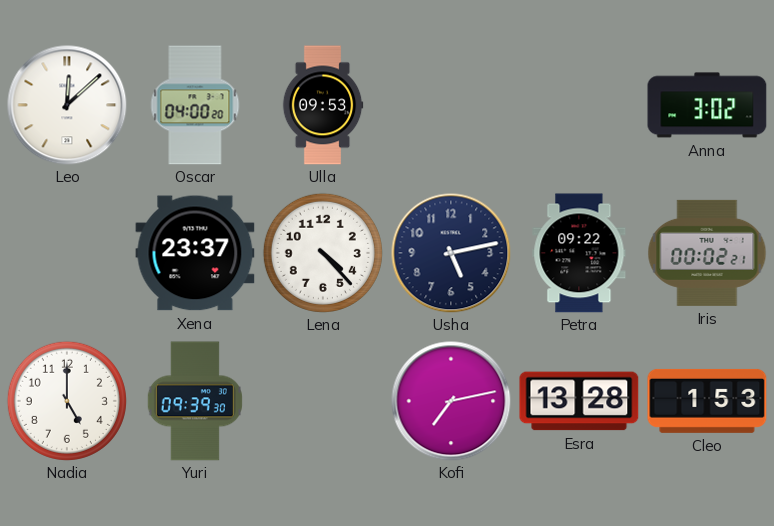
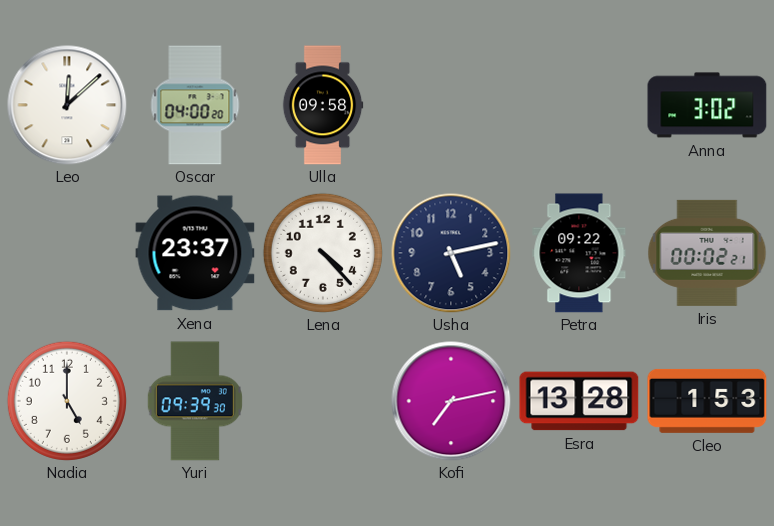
Ulla: 09:53 -> 09:58
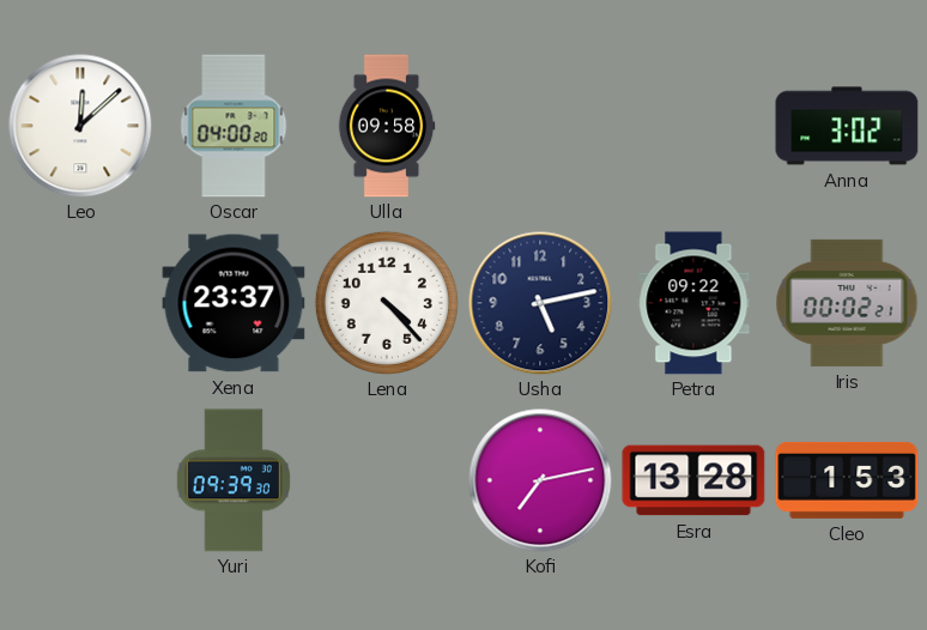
Nadia: 5:00 -> none
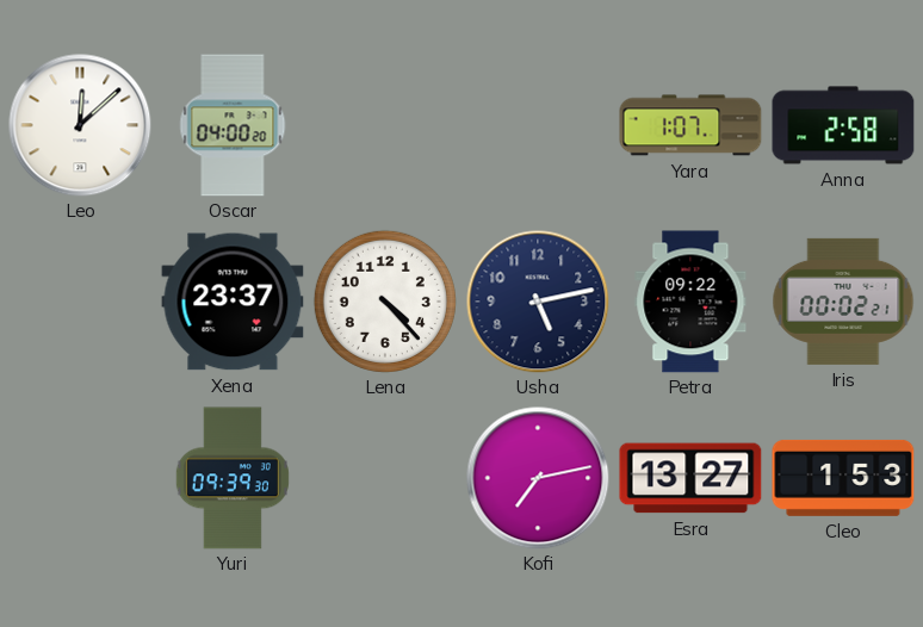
Ulla: 09:58 -> none
Yara: none -> 1:07
Anna: 3:02 -> 2:58
Esra: 13:28 -> 13:27
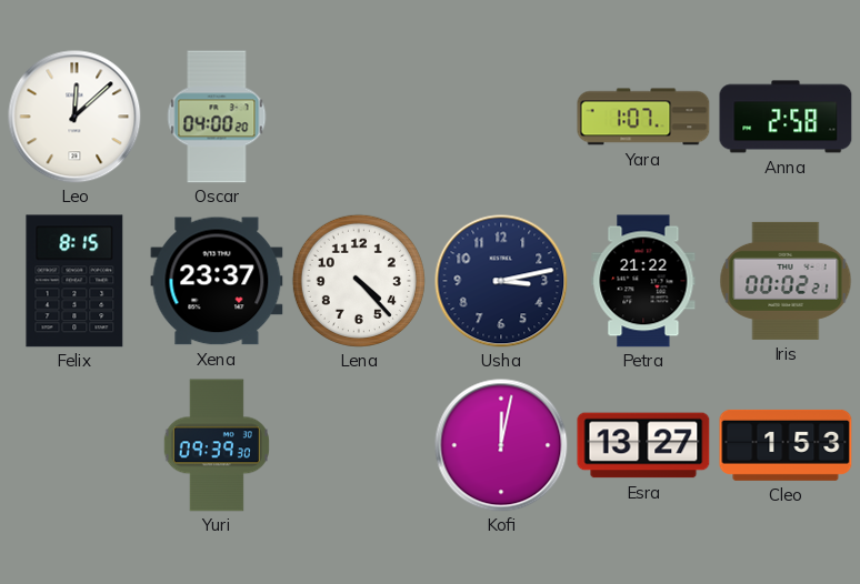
Felix: none -> 8:15
Usha: 5:13 -> 3:13
Petra: 09:22 -> 21:22
Kofi: 7:13 -> 12:02
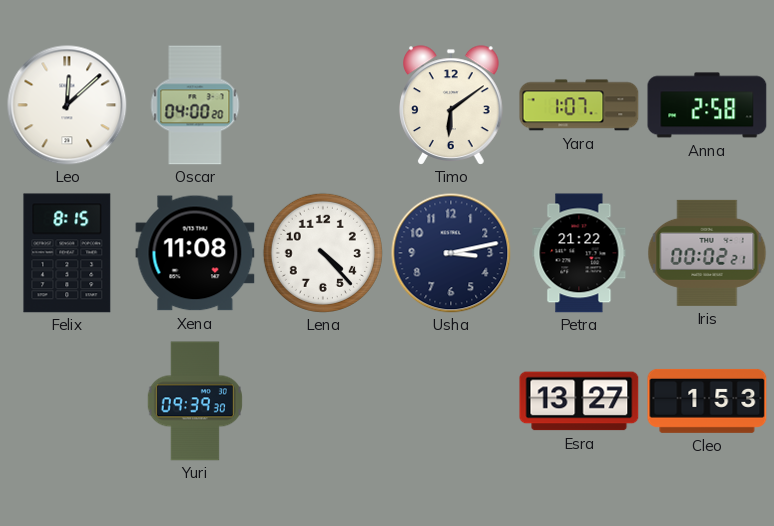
Timo: none -> 6:09
Xena: 23:37 -> 11:08
Kofi: 12:02 -> none
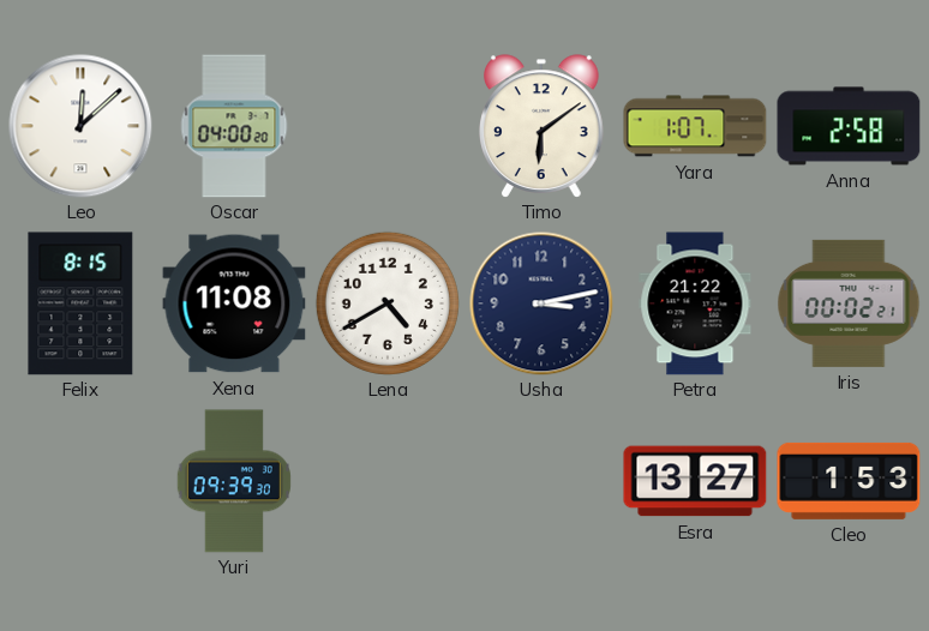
Lena: 4:23 -> 4:40
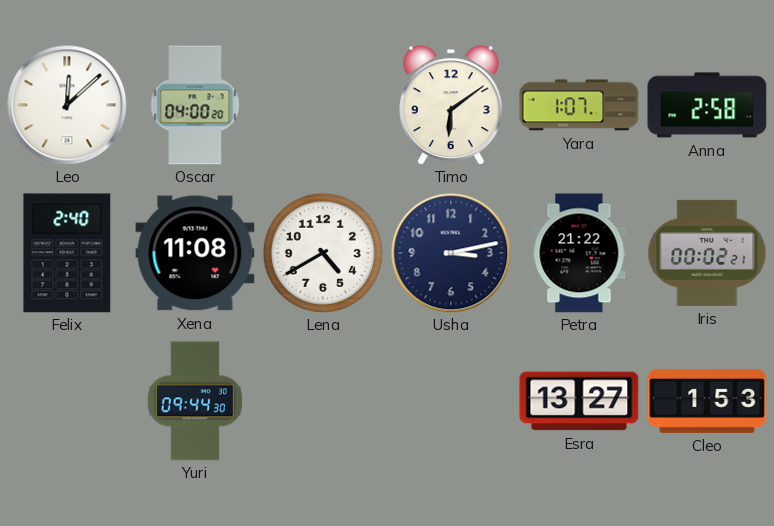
Felix: 8:15 -> 2:40
Yuri: 09:39 -> 09:44
